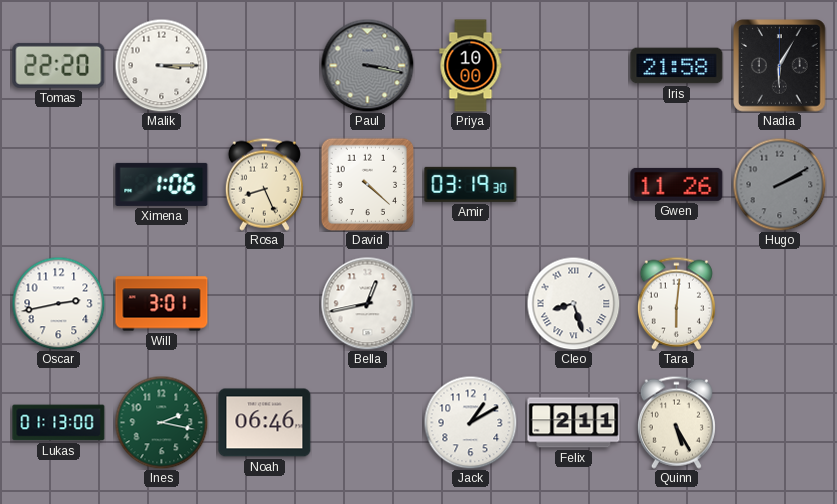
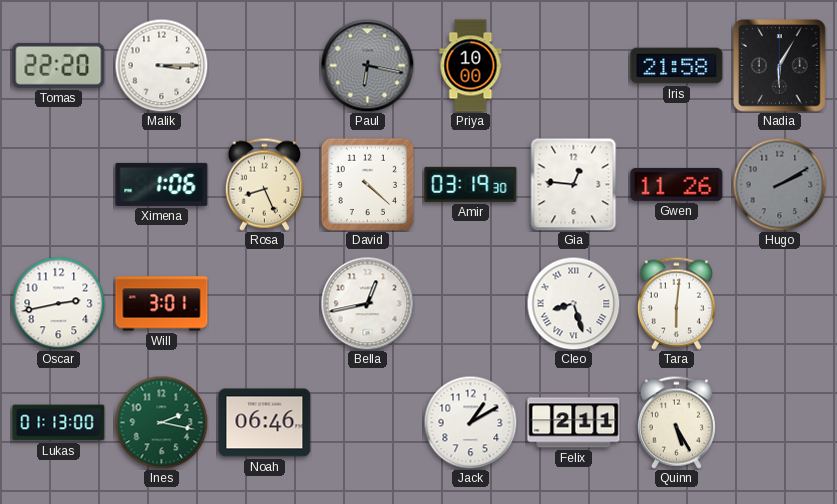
Paul: 3:17 -> 6:17
Gia: none -> 12:46
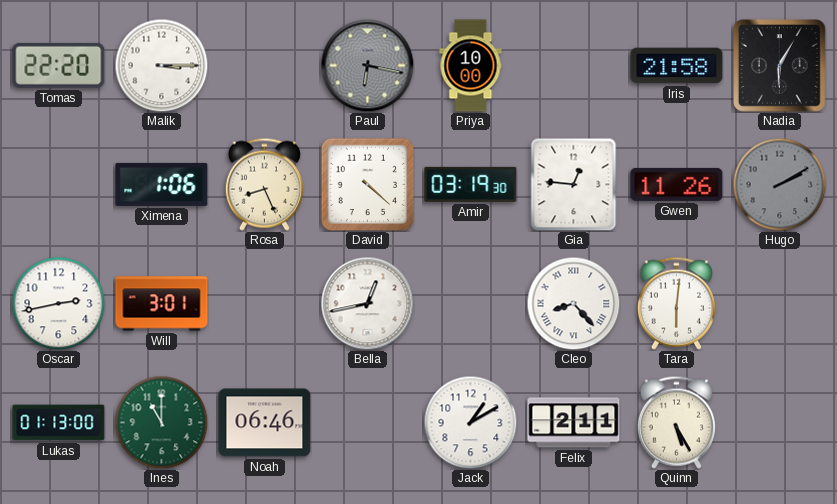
Cleo: 8:27 -> 8:23
Ines: 2:17 -> 11:00
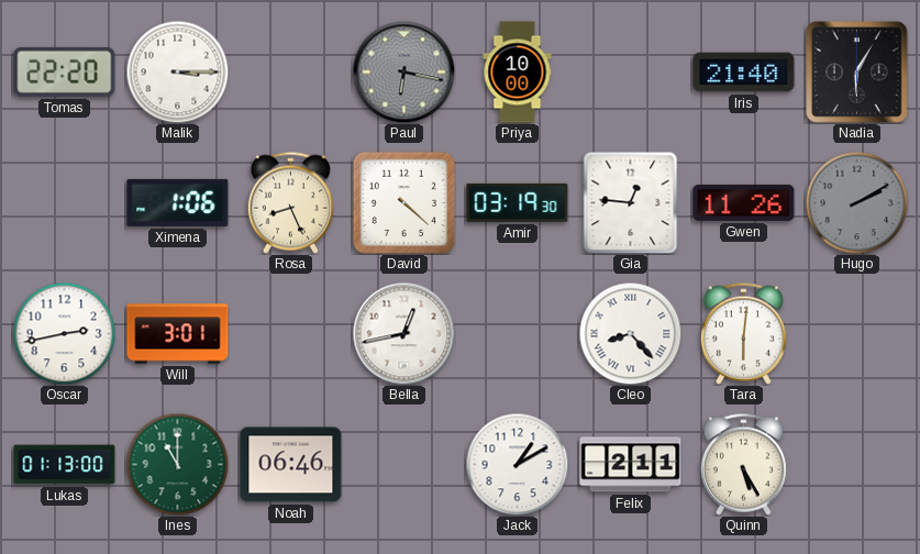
Iris: 21:58 -> 21:40
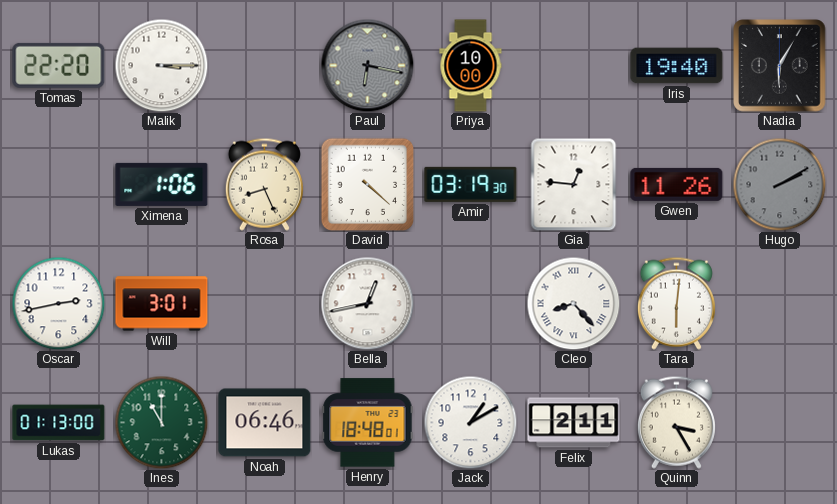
Iris: 21:40 -> 19:40
Henry: none -> 18:48
Quinn: 5:25 -> 3:25
